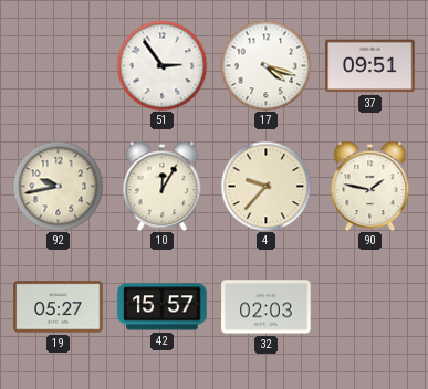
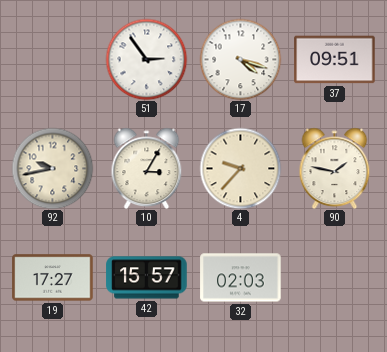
10: 12:05 -> 3:05
19: 05:27 -> 17:27
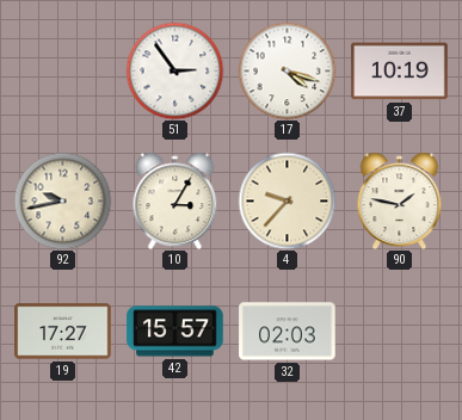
37: 09:51 -> 10:19
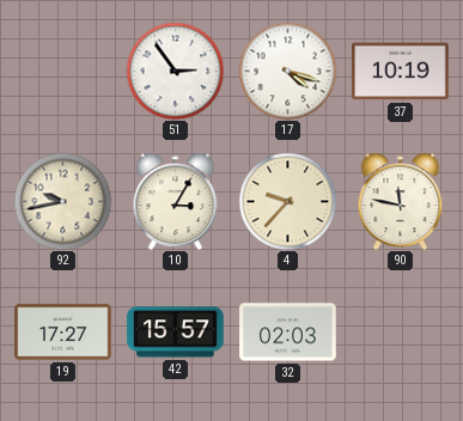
90: 1:47 -> 11:47
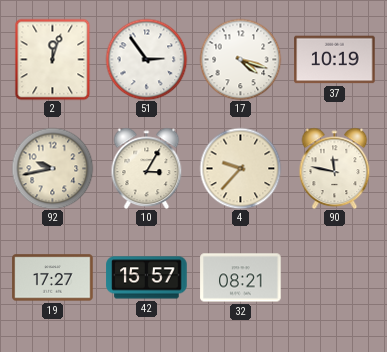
2: none -> 12:03
32: 02:03 -> 08:21
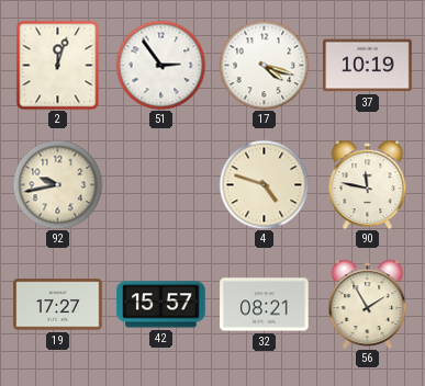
10: 3:05 -> none
4: 9:37 -> 4:48
56: none -> 1:55
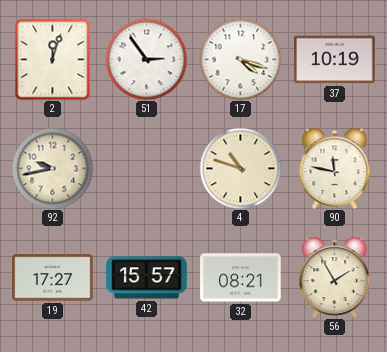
4: 4:48 -> 10:48
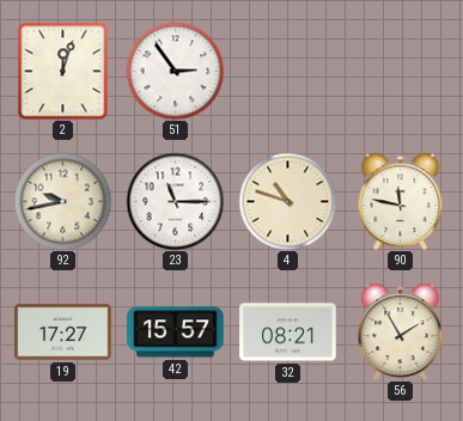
17: 4:18 -> none
37: 10:19 -> none
23: none -> 11:15
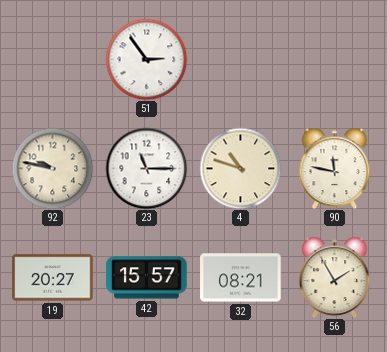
2: 12:03 -> none
92: 9:43 -> 9:47
19: 17:27 -> 20:27
